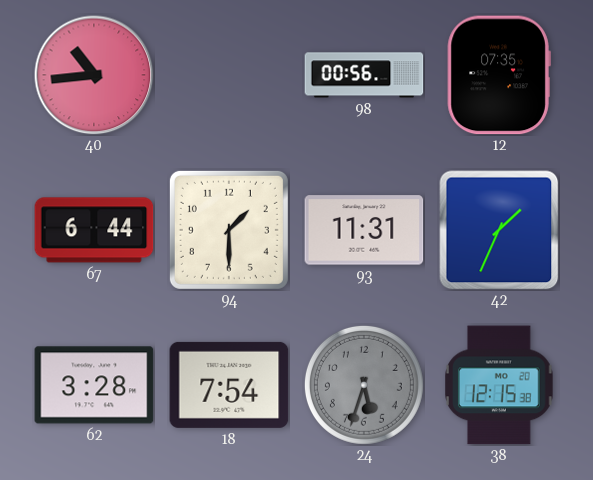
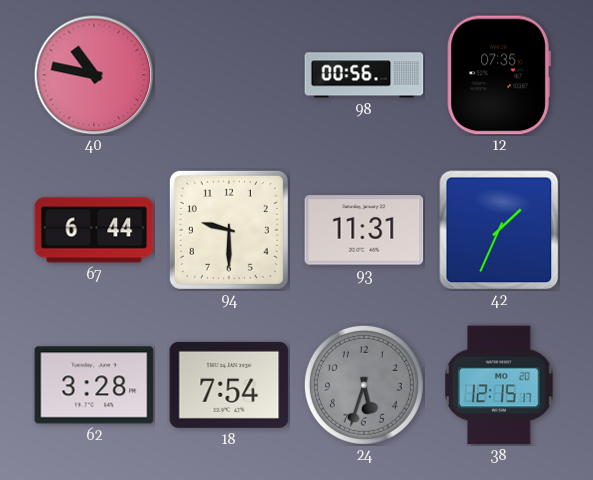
40: 10:44 -> 10:47
94: 1:30 -> 9:30
38: 12:15:38 -> 12:15:17
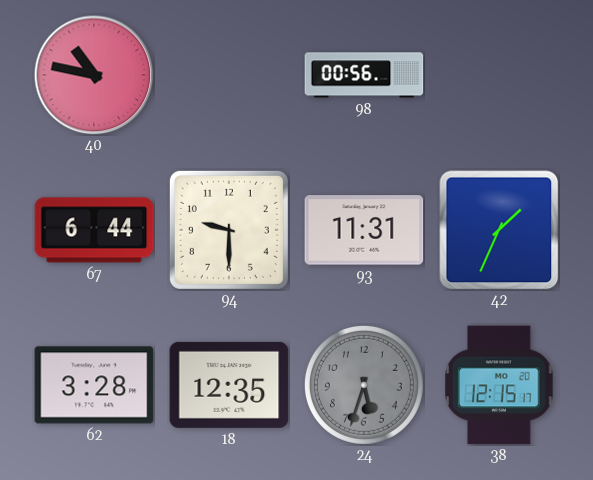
12: 07:35 -> none
18: 7:54 -> 12:35
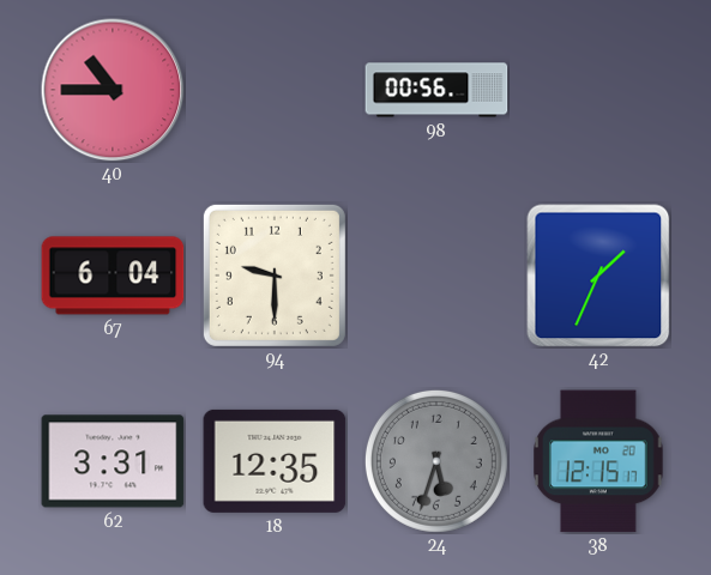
40: 10:47 -> 10:45
67: 6:44 -> 6:04
93: 11:31 -> none
62: 3:28 -> 3:31
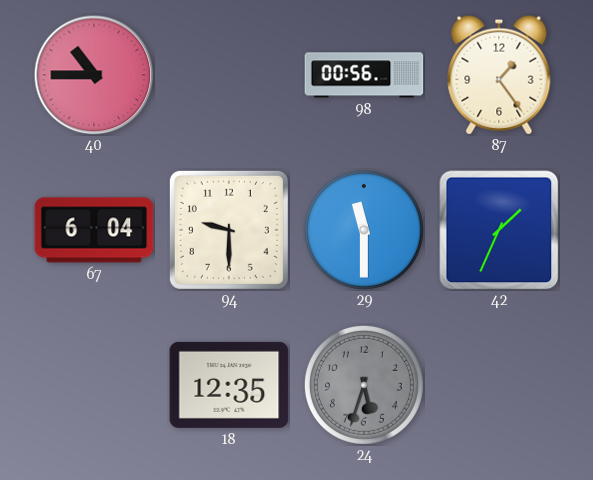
87: none -> 1:24
29: none -> 11:30
62: 3:31 -> none
38: 12:15 -> none
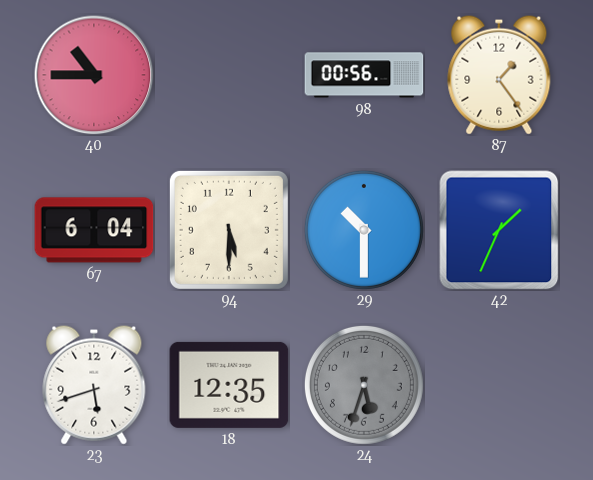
94: 9:30 -> 5:30
29: 11:30 -> 10:30
23: none -> 5:42
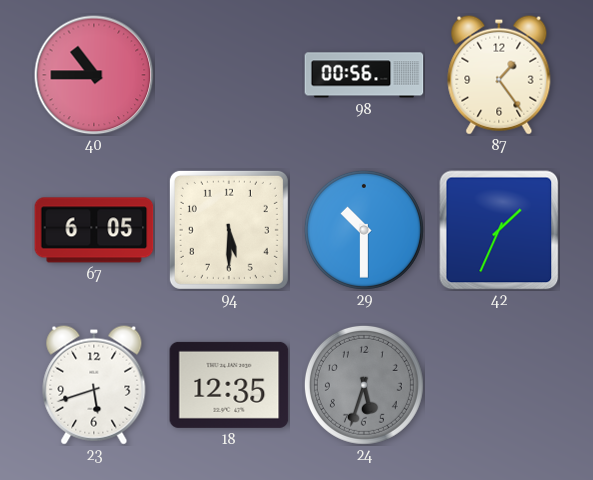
67: 6:04 -> 6:05
